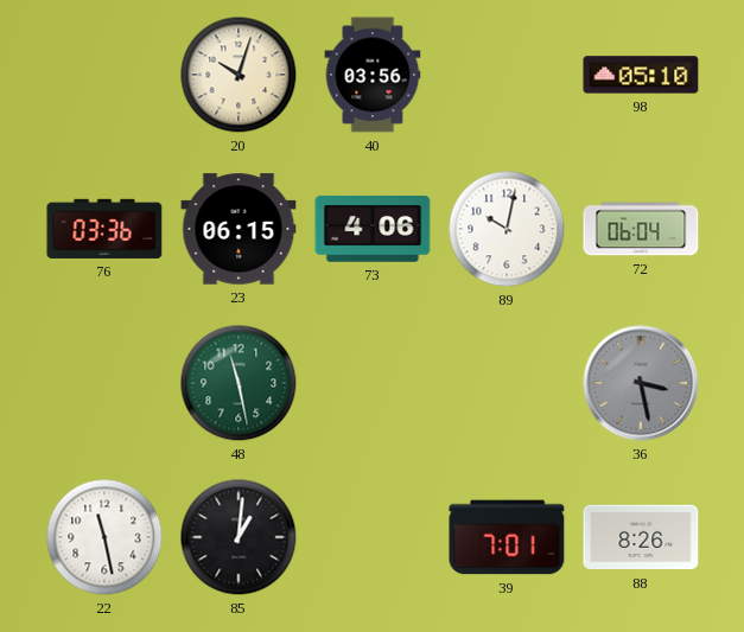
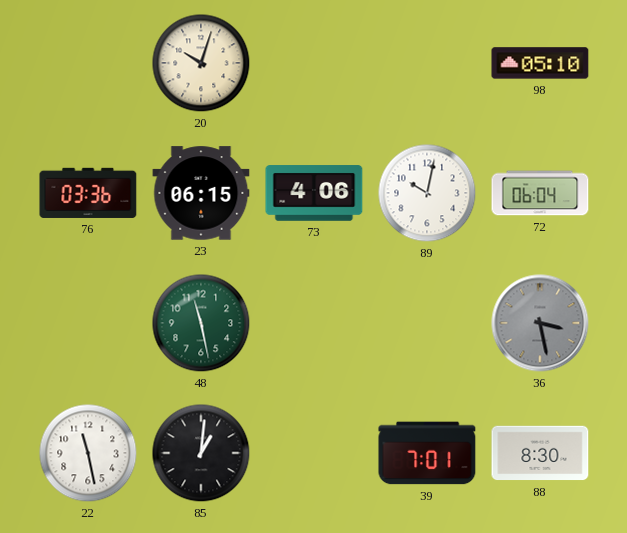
40: 03:56 -> none
88: 8:26 -> 8:30
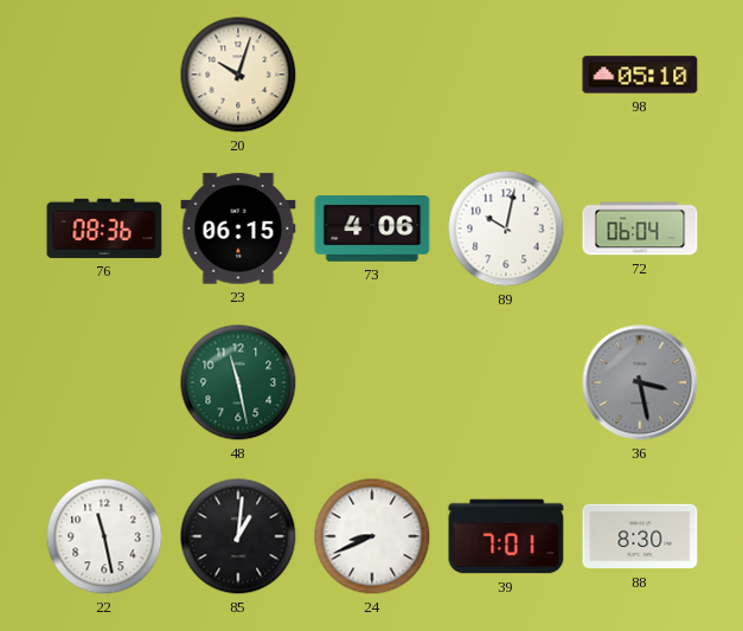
76: 03:36 -> 08:36
24: none -> 8:41
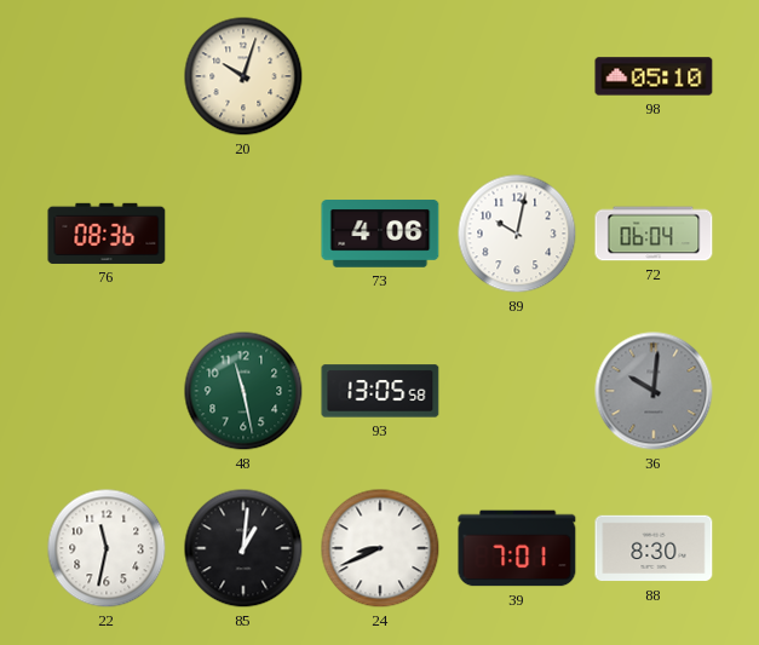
23: 06:15 -> none
93: none -> 13:05
36: 3:28 -> 10:01
22: 11:28 -> 11:32
